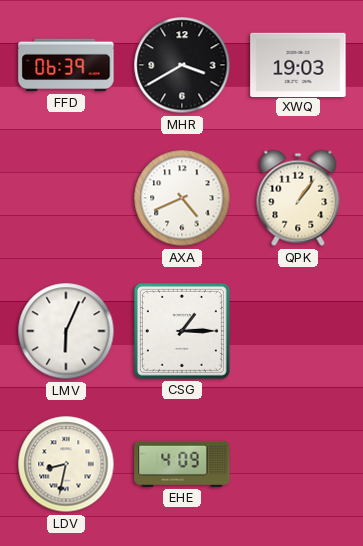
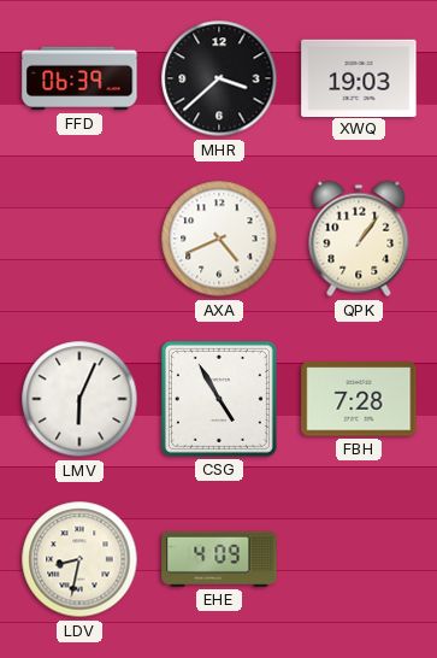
MHR: 3:40 -> 3:38
CSG: 1:15 -> 4:55
FBH: none -> 7:28
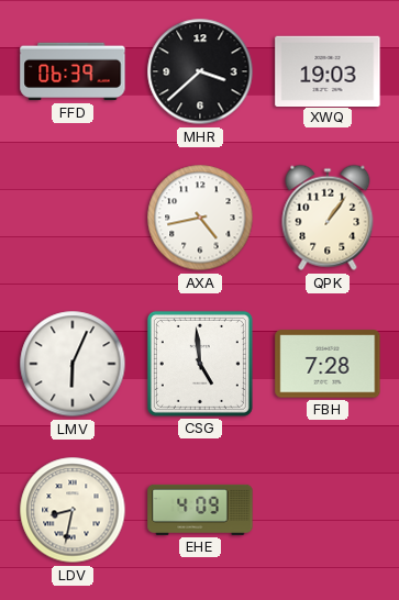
AXA: 4:41 -> 4:43
CSG: 4:55 -> 4:59
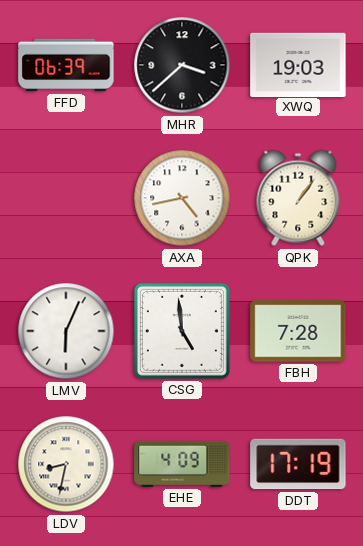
DDT: none -> 17:19
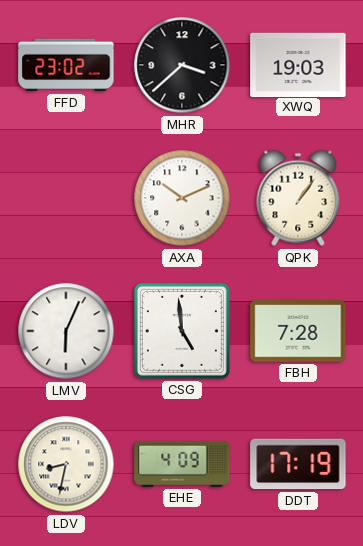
FFD: 06:39 -> 23:02
AXA: 4:43 -> 10:11
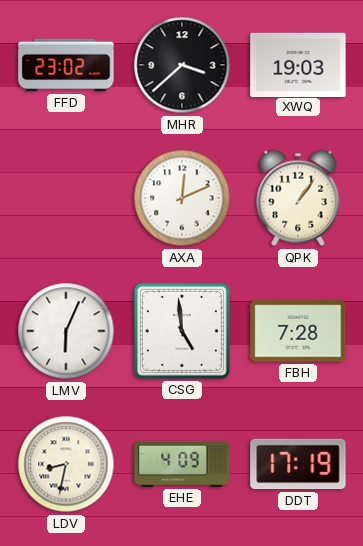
AXA: 10:11 -> 12:11
